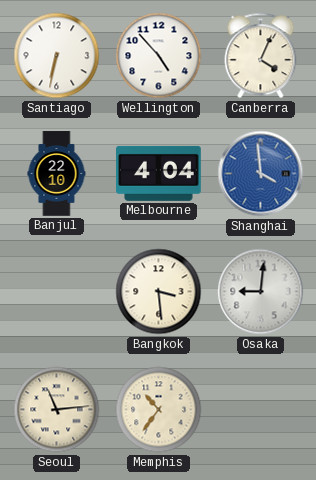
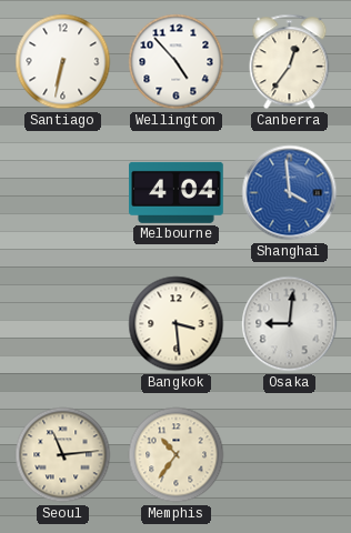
Canberra: 4:04 -> 12:36
Banjul: 22:10 -> none
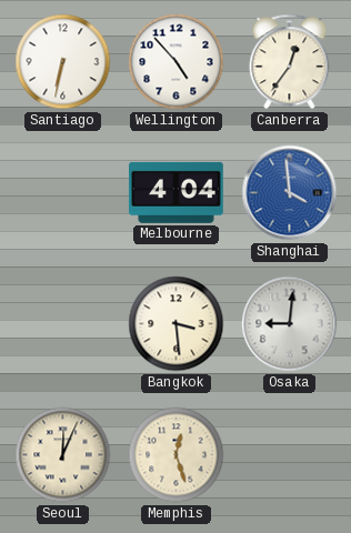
Seoul: 11:14 -> 12:04
Memphis: 10:36 -> 12:27
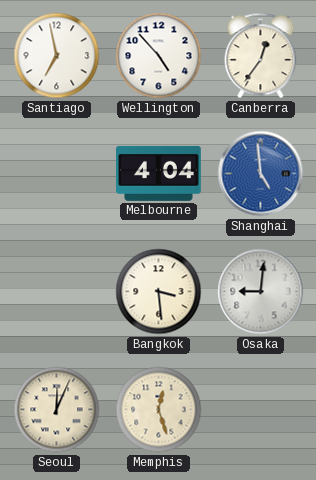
Santiago: 6:32 -> 6:58
Shanghai: 3:59 -> 4:59
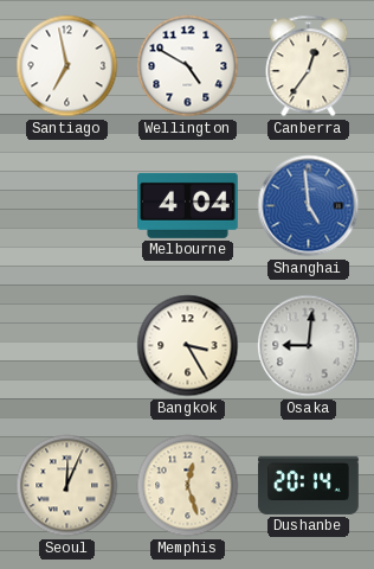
Wellington: 4:53 -> 4:50
Bangkok: 3:29 -> 3:25
Dushanbe: none -> 20:14
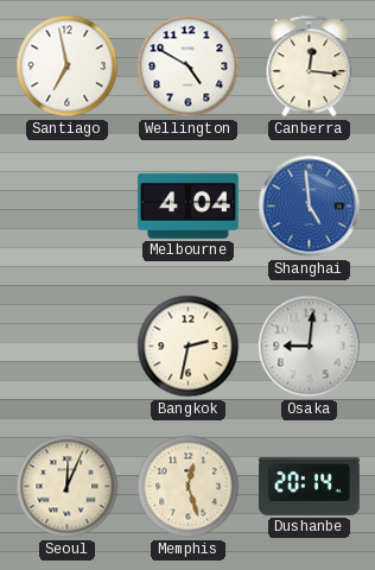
Canberra: 12:36 -> 12:16
Bangkok: 3:25 -> 2:32
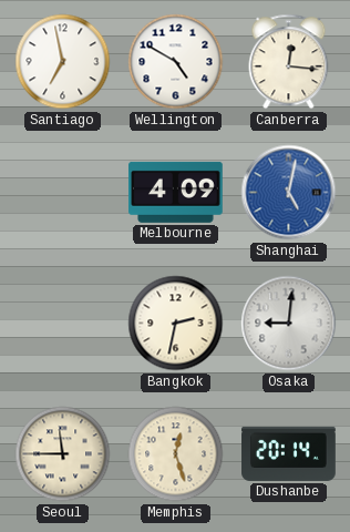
Melbourne: 4:04 -> 4:09
Shanghai: 4:59 -> 5:02
Seoul: 12:04 -> 11:45
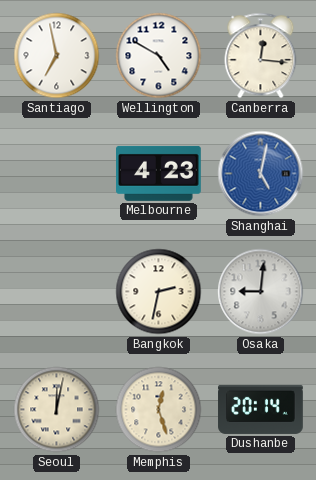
Melbourne: 4:09 -> 4:23
Seoul: 11:45 -> 12:02
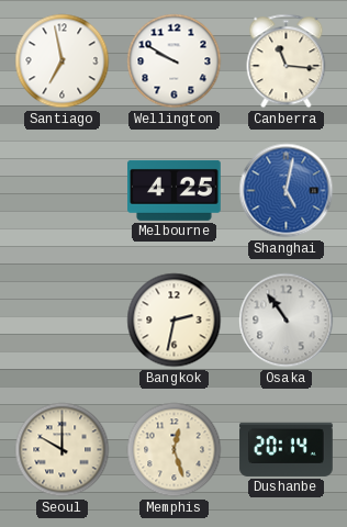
Wellington: 4:50 -> 9:50
Canberra: 12:16 -> 11:16
Melbourne: 4:23 -> 4:25
Osaka: 9:01 -> 10:54
Seoul: 12:02 -> 10:00
